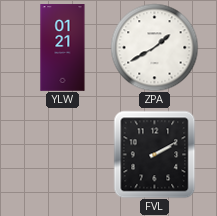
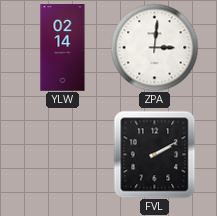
YLW: 01:21 -> 02:14
ZPA: 1:40 -> 3:01
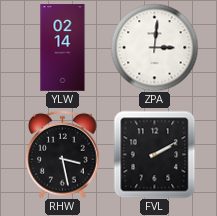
RHW: none -> 3:28
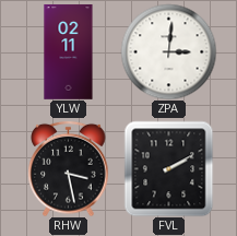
YLW: 02:14 -> 02:11
